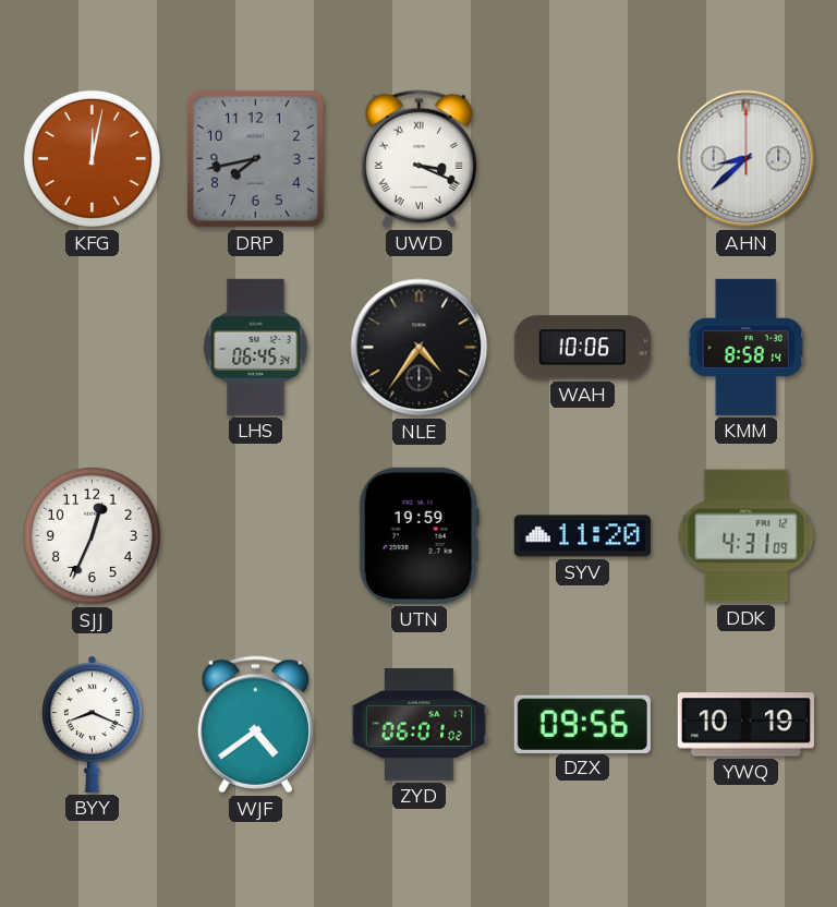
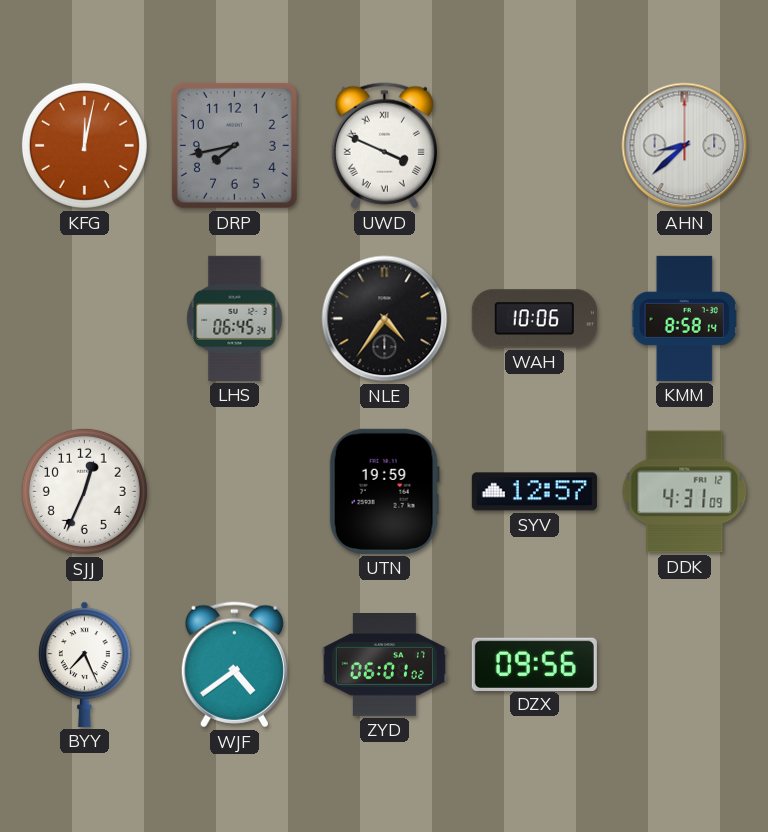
UWD: 3:19 -> 3:49
SYV: 11:20 -> 12:57
BYY: 8:19 -> 7:26
YWQ: 10:19 -> none
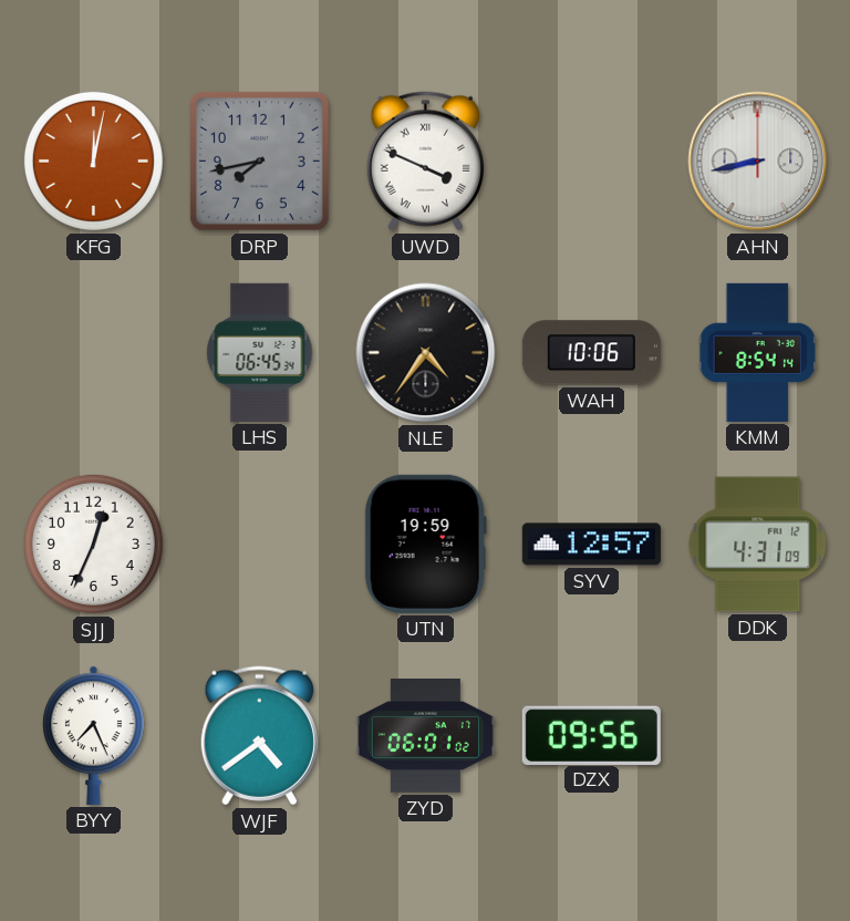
AHN: 8:38 -> 8:43
KMM: 8:58 -> 8:54
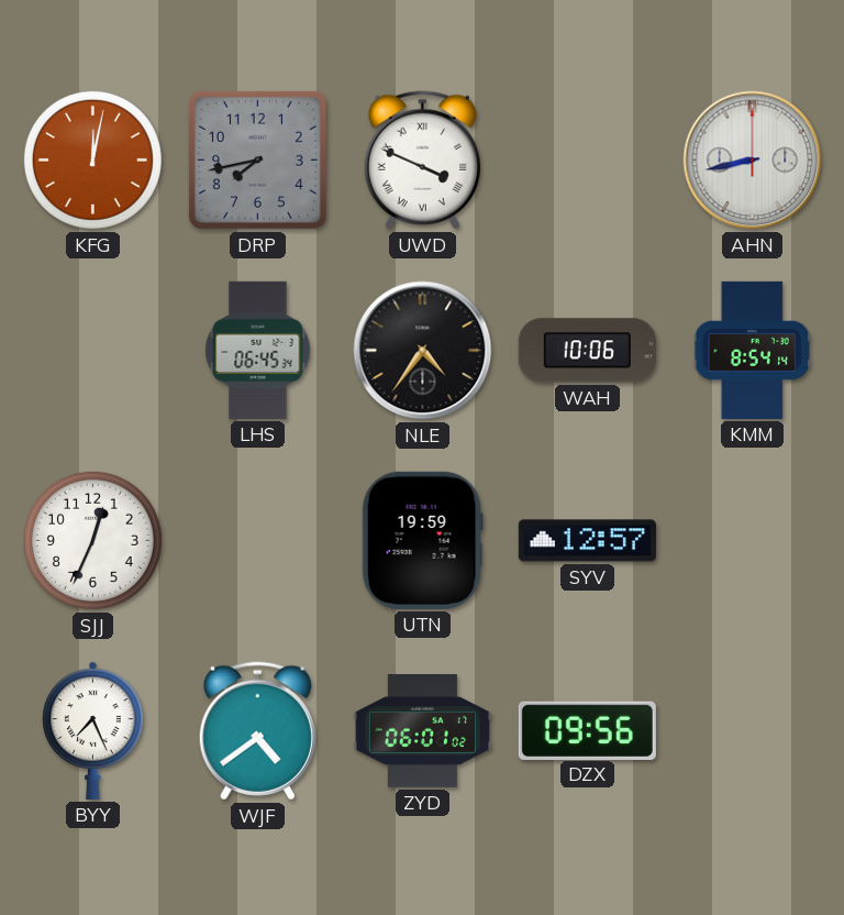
DDK: 4:31 -> none
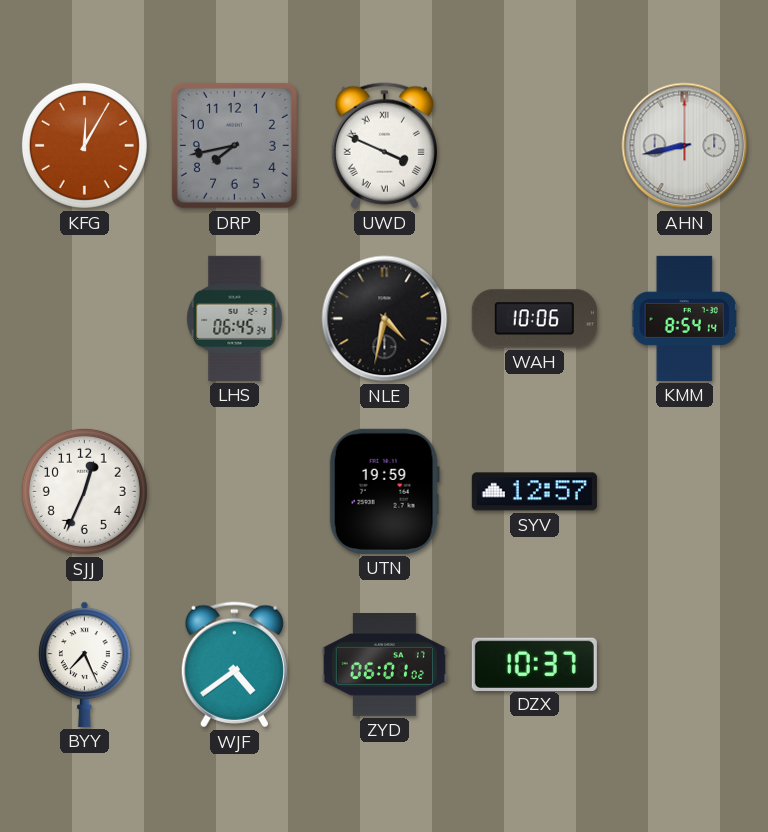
KFG: 12:02 -> 12:05
NLE: 4:36 -> 4:32
DZX: 09:56 -> 10:37
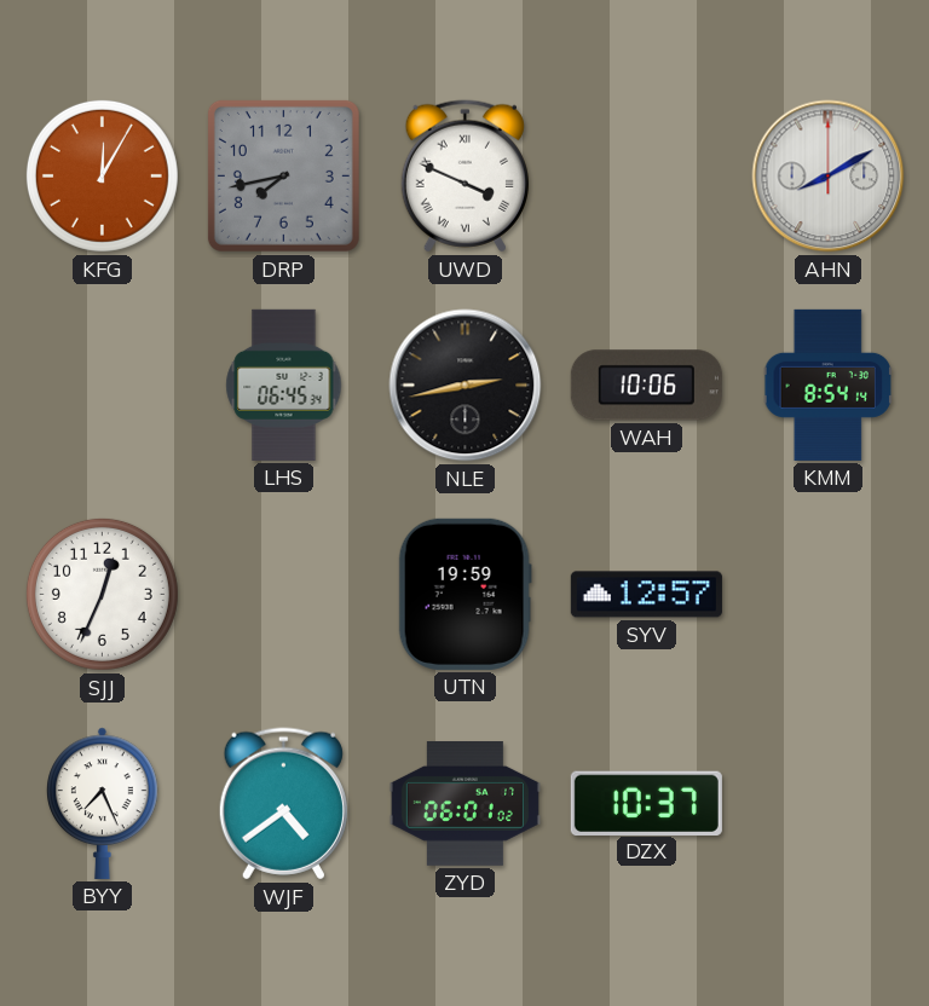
AHN: 8:43 -> 8:10
NLE: 4:32 -> 2:43
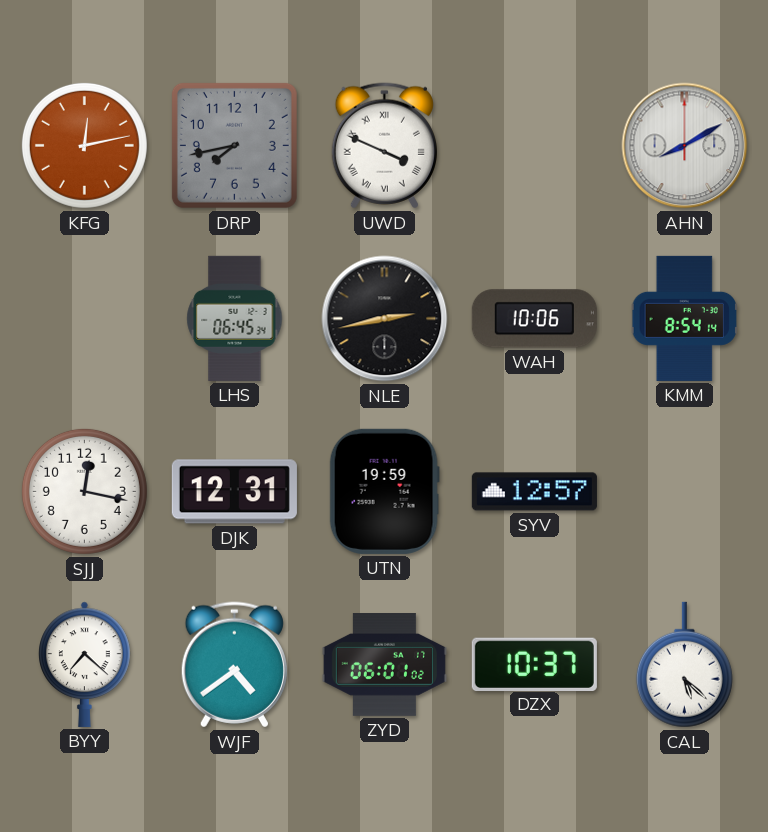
KFG: 12:05 -> 12:13
SJJ: 12:34 -> 12:17
DJK: none -> 12:31
BYY: 7:26 -> 7:22
CAL: none -> 5:22
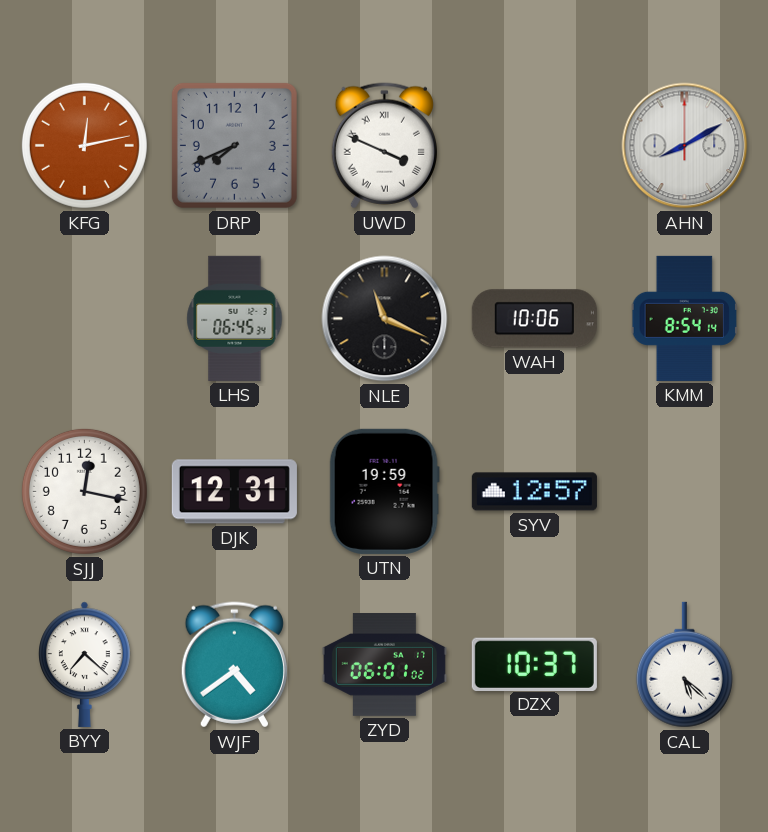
DRP: 7:43 -> 7:41
NLE: 2:43 -> 11:19
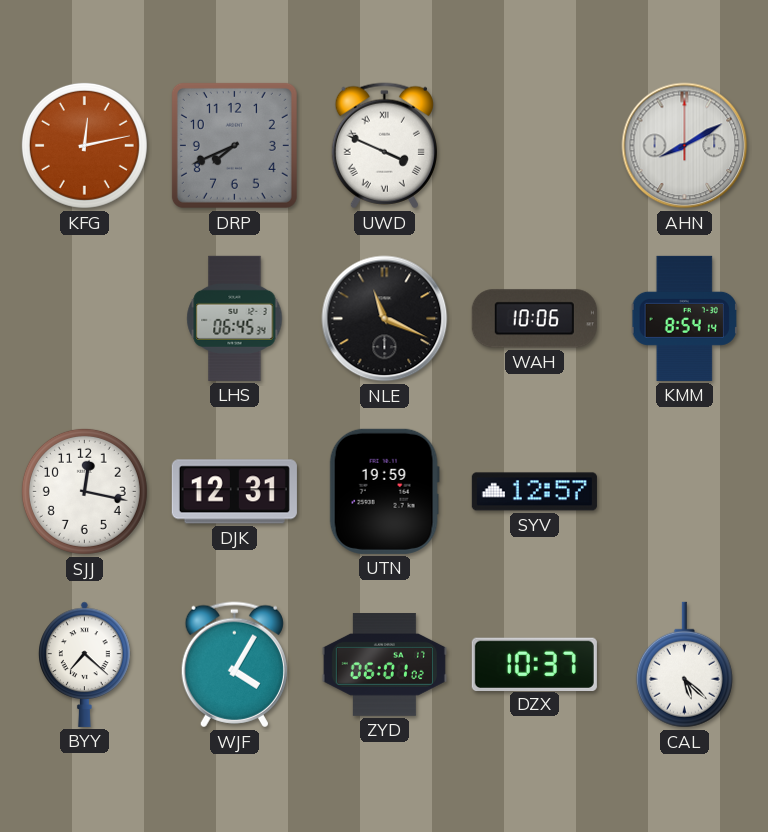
WJF: 4:39 -> 4:05
